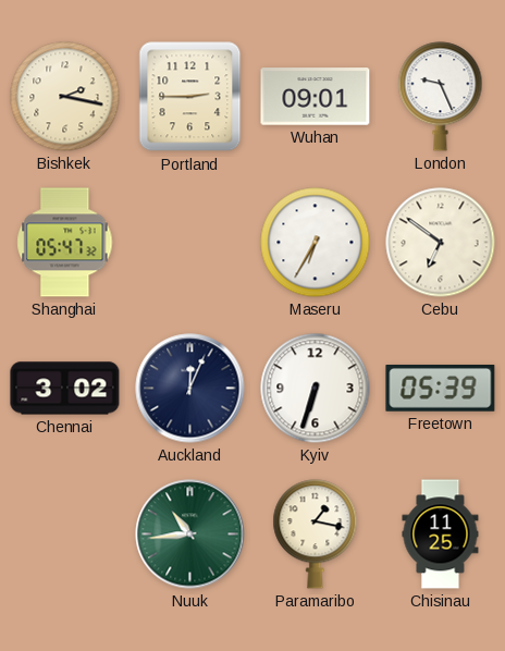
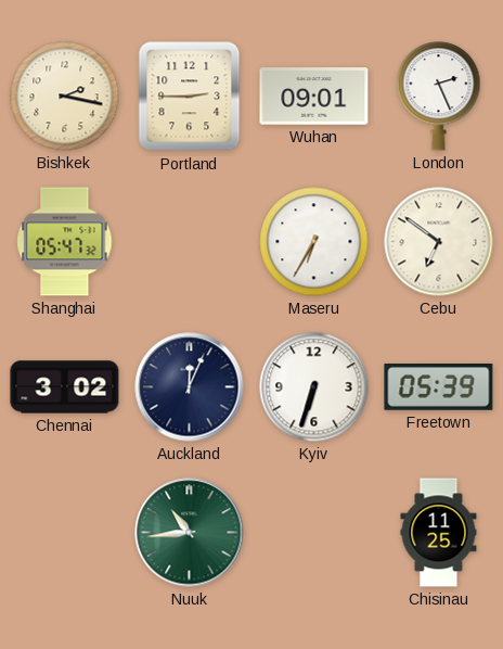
London: 9:26 -> 2:26
Paramaribo: 1:17 -> none
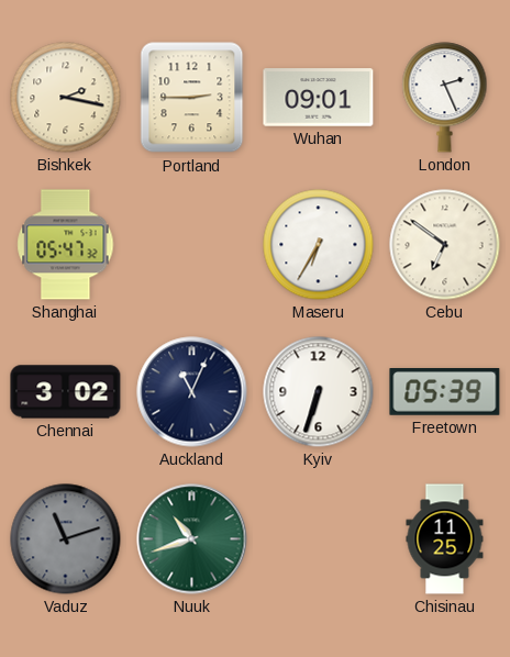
Auckland: 12:04 -> 11:04
Vaduz: none -> 11:12
Nuuk: 10:44 -> 10:42
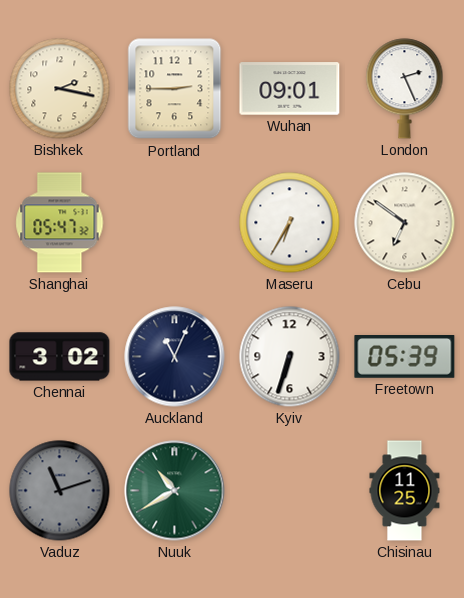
Nuuk: 10:42 -> 10:40
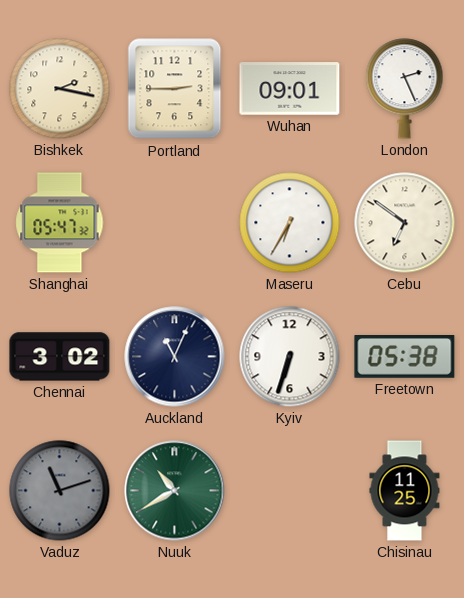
Freetown: 05:39 -> 05:38
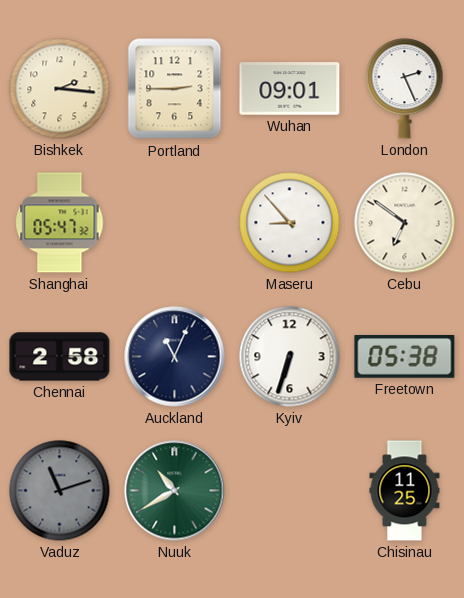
Bishkek: 2:17 -> 2:16
Maseru: 6:35 -> 8:53
Chennai: 3:02 -> 2:58
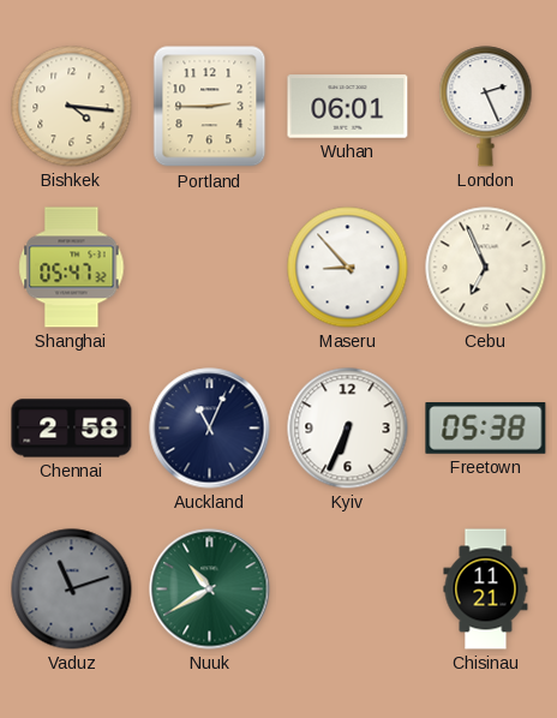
Bishkek: 2:16 -> 4:16
Wuhan: 09:01 -> 06:01
Cebu: 6:51 -> 6:56
Kyiv: 6:33 -> 6:34
Chisinau: 11:25 -> 11:21
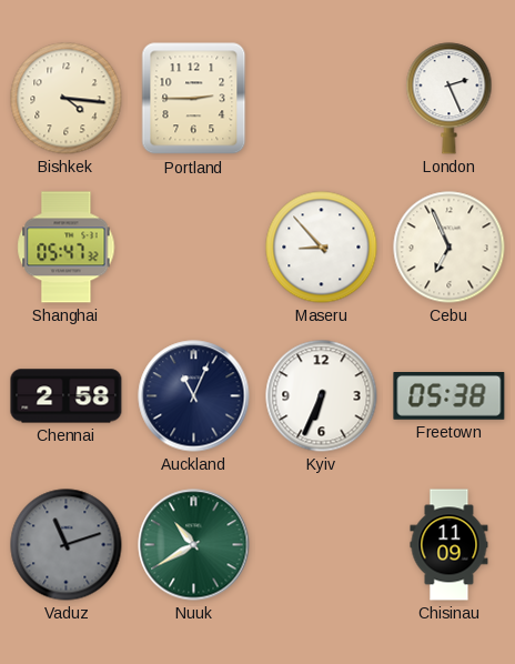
Wuhan: 06:01 -> none
Chisinau: 11:21 -> 11:09
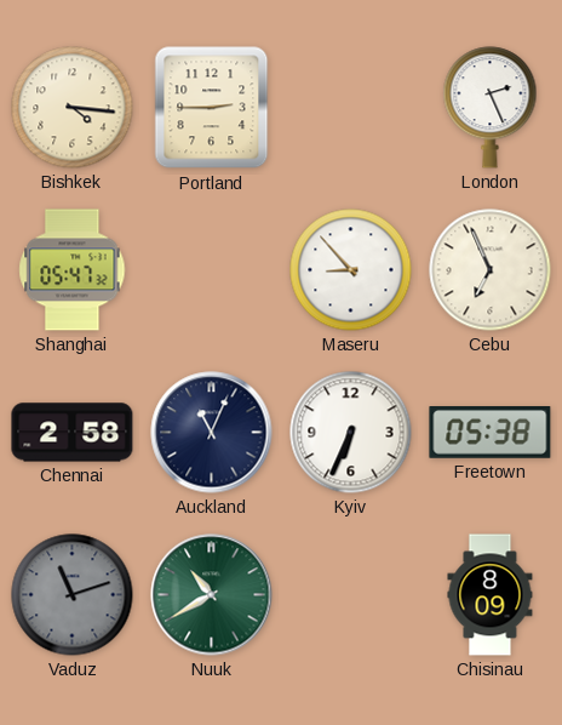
Chisinau: 11:09 -> 8:09
